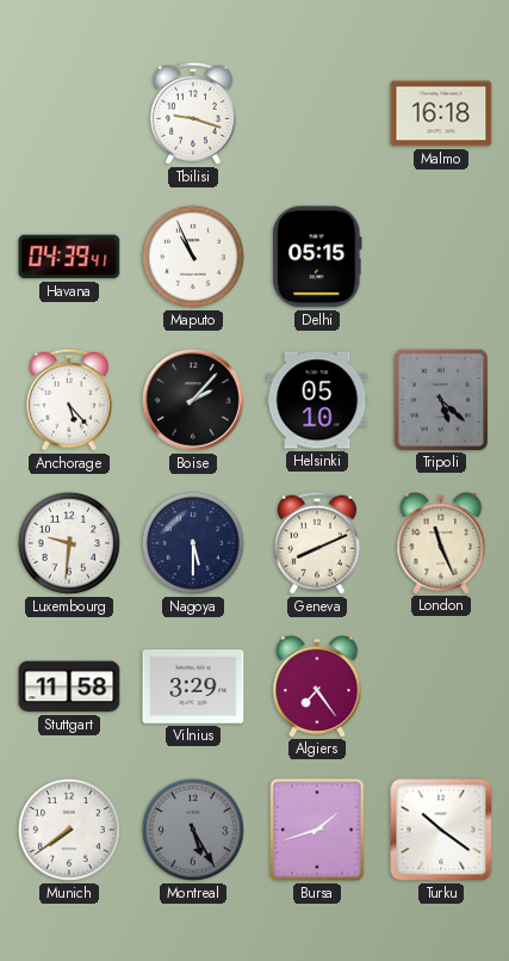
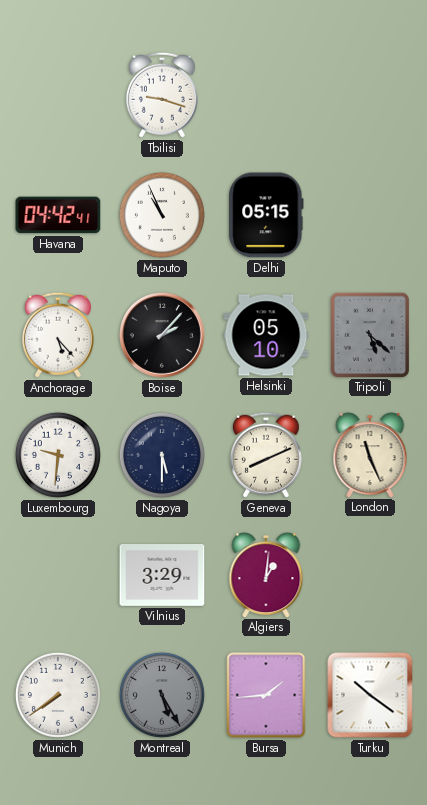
Malmo: 16:18 -> none
Havana: 04:39 -> 04:42
Stuttgart: 11:58 -> none
Algiers: 7:24 -> 1:01
Bursa: 1:42 -> 1:44
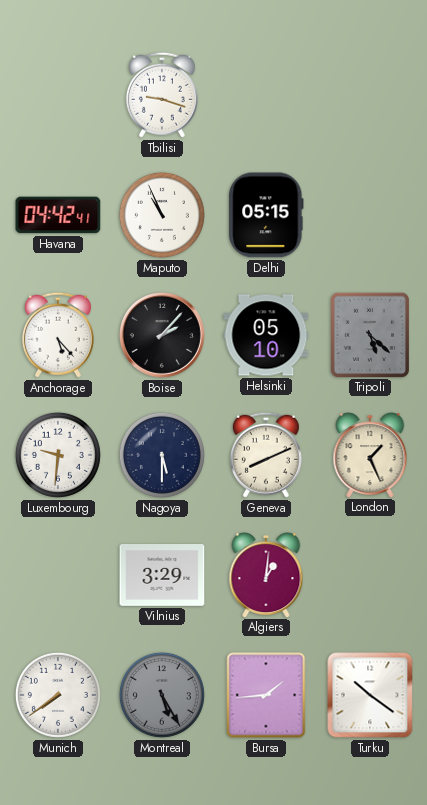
London: 11:26 -> 1:26
